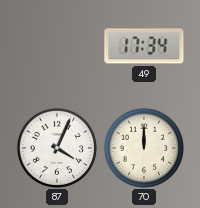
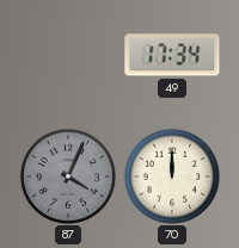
87 dial: white -> grey
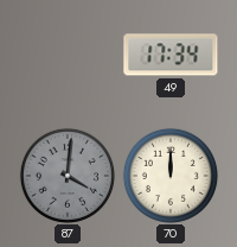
87: 4:04 -> 4:01
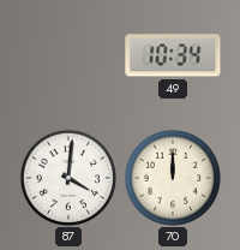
49: 17:34 -> 10:34
87 dial: grey -> white
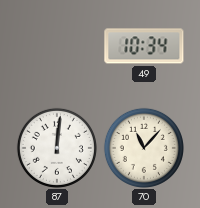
87: 4:01 -> 12:01
70: 12:00 -> 11:07
